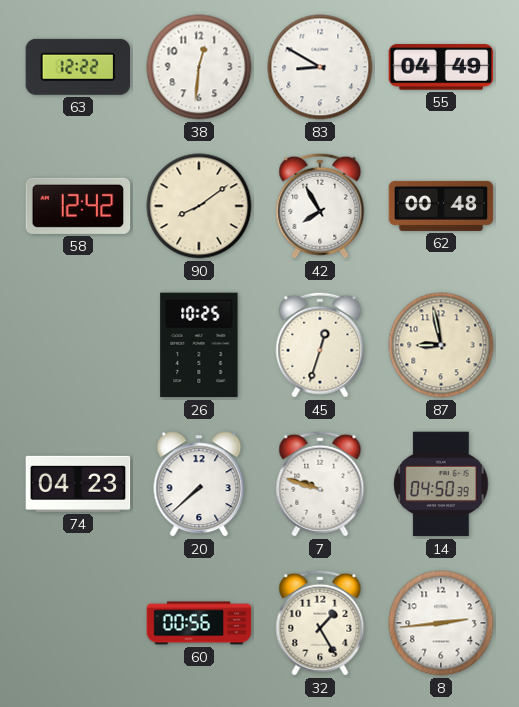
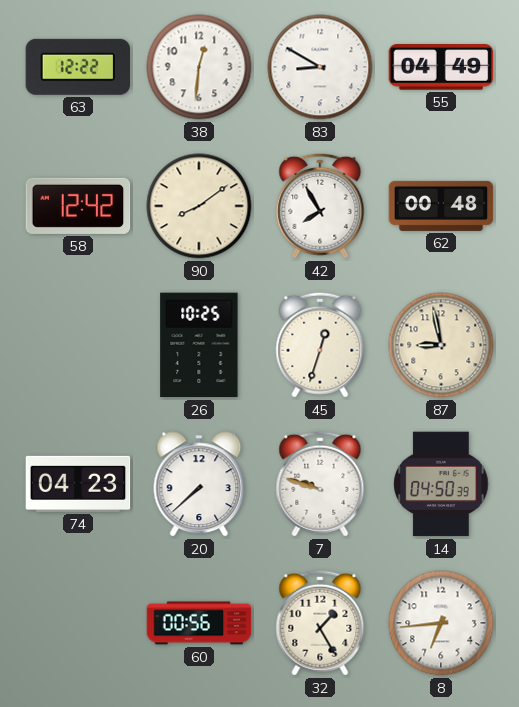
8: 2:44 -> 6:44
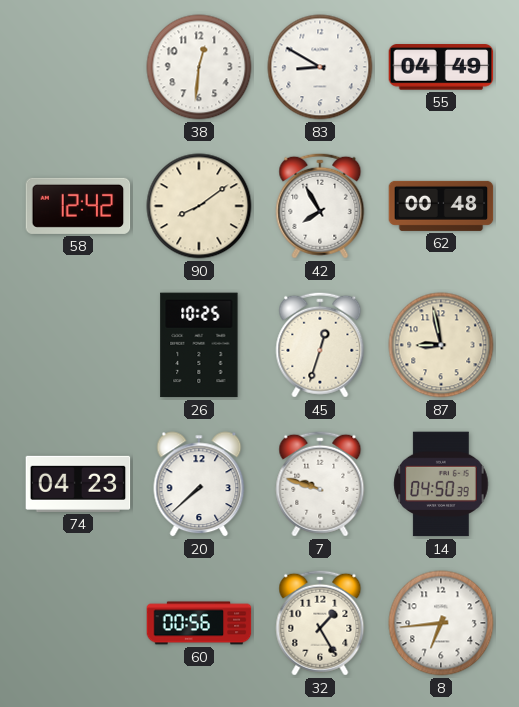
63: 12:22 -> none
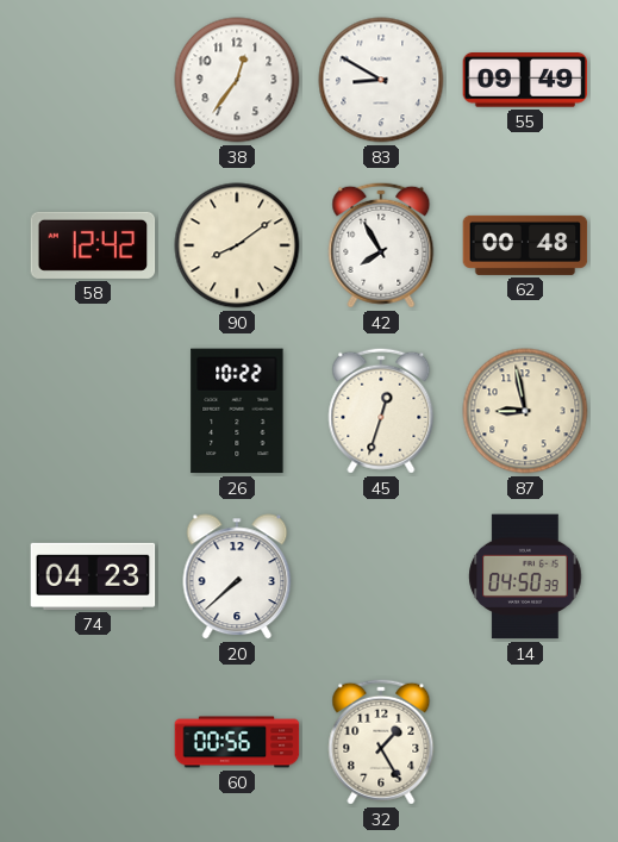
38: 12:31 -> 12:36
55: 04:49 -> 09:49
26: 10:25 -> 10:22
7: 9:48 -> none
8: 6:44 -> none
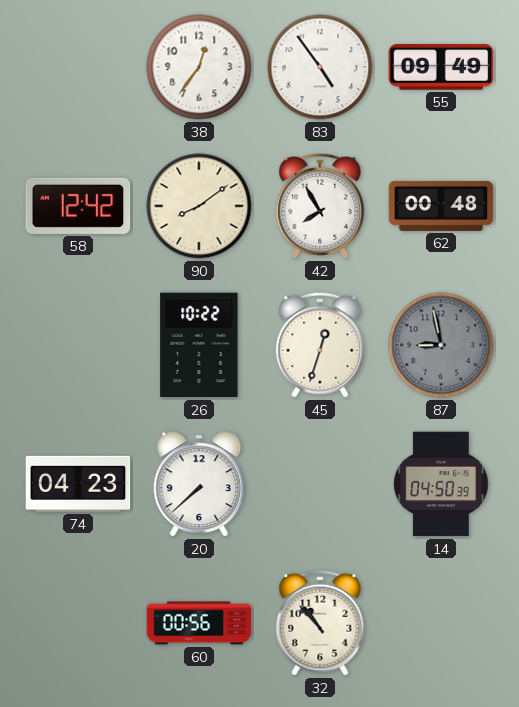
83: 8:50 -> 4:54
87 dial: cream -> grey
32: 1:25 -> 10:53
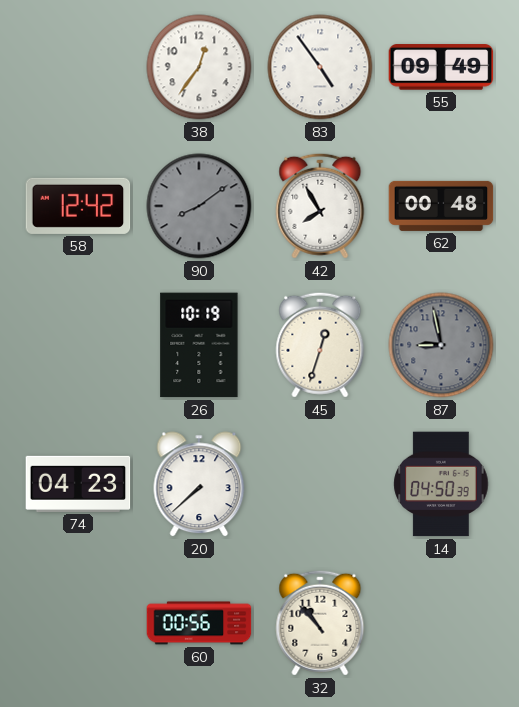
90 dial: cream -> grey
26: 10:22 -> 10:19
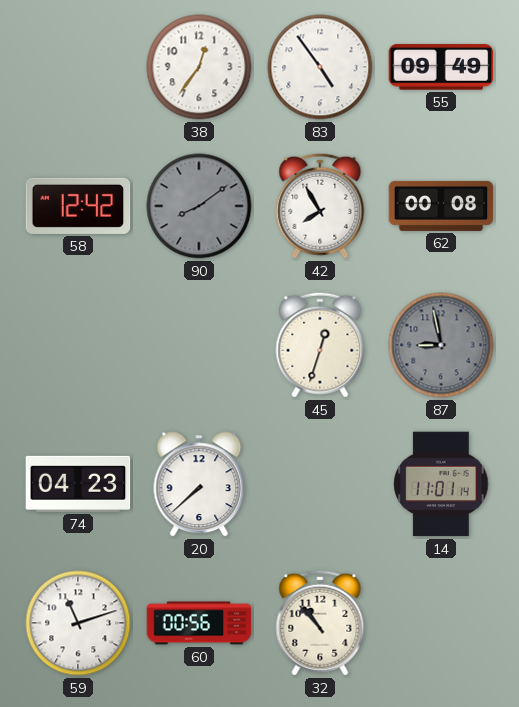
62: 00:48 -> 00:08
26: 10:19 -> none
14: 04:50 -> 11:01
59: none -> 11:12
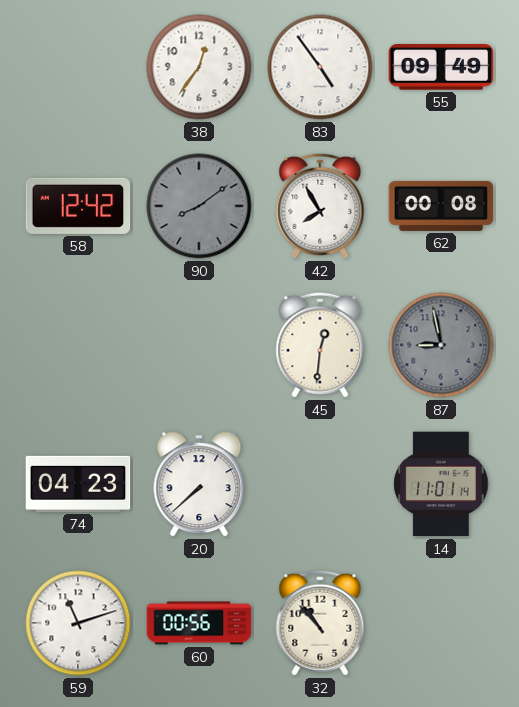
45: 12:33 -> 12:31
